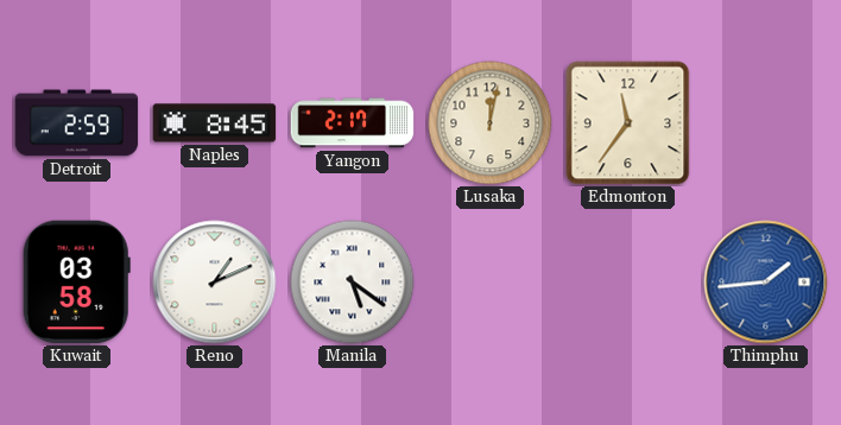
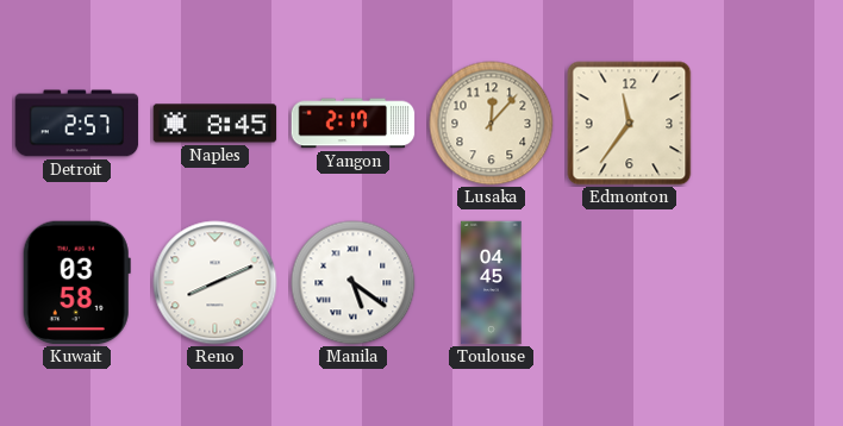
Detroit: 2:59 -> 2:57
Lusaka: 12:02 -> 12:07
Reno: 1:11 -> 8:11
Toulouse: none -> 04:45
Thimphu: 1:44 -> none
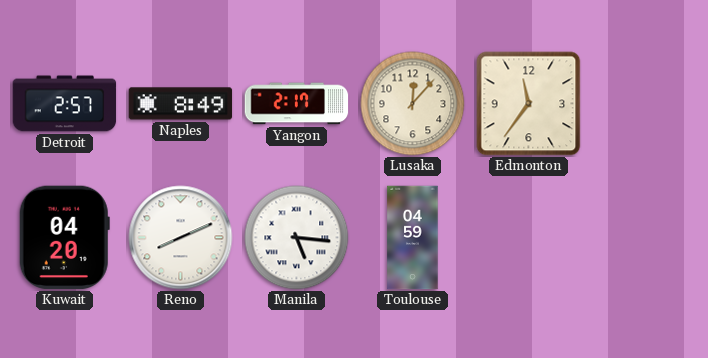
Naples: 8:45 -> 8:49
Kuwait: 03:58 -> 04:20
Manila: 5:21 -> 5:16
Toulouse: 04:45 -> 04:59
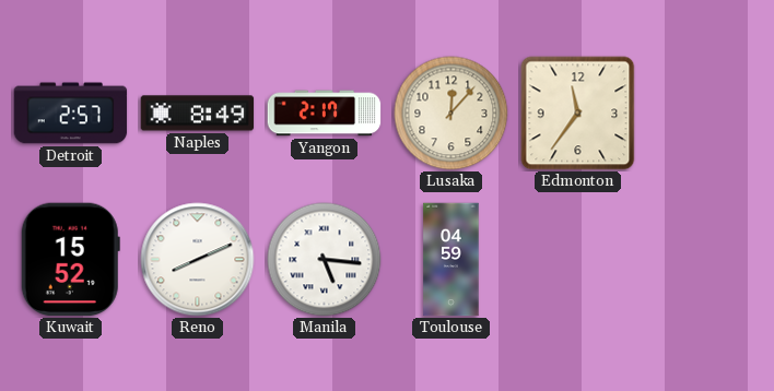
Kuwait: 04:20 -> 15:52
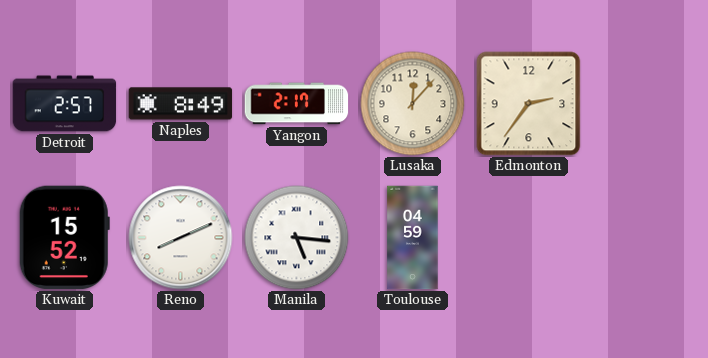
Edmonton: 11:36 -> 2:36
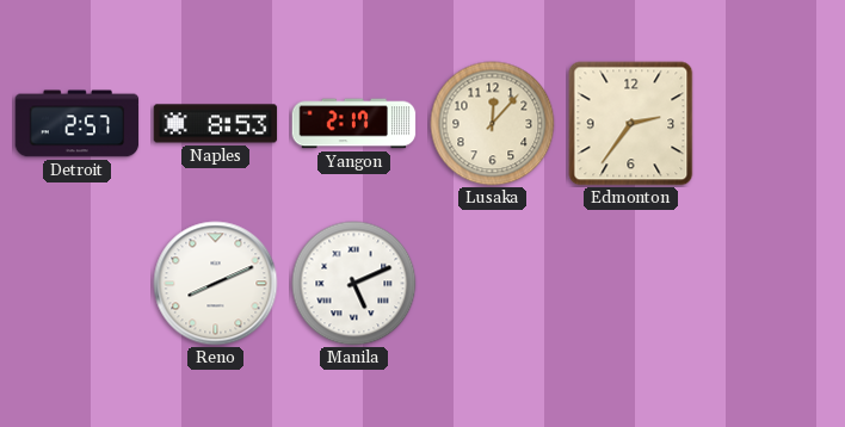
Naples: 8:49 -> 8:53
Kuwait: 15:52 -> none
Manila: 5:16 -> 5:11
Toulouse: 04:59 -> none
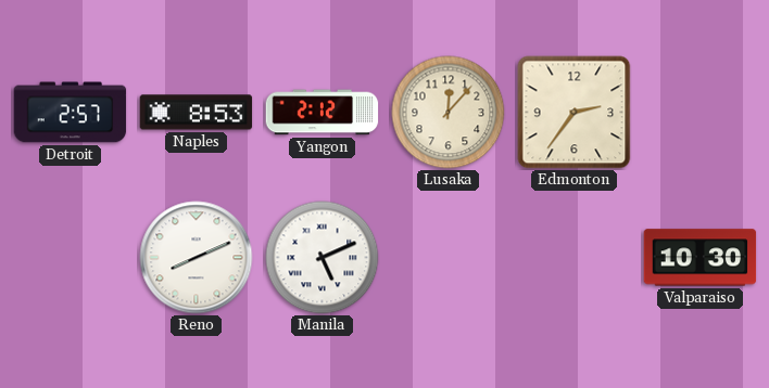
Yangon: 2:17 -> 2:12
Valparaiso: none -> 10:30
